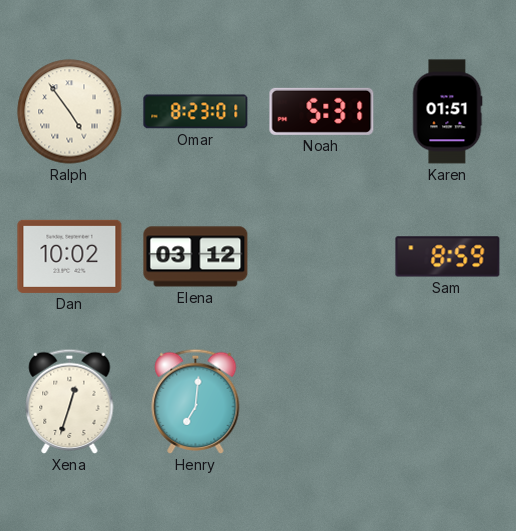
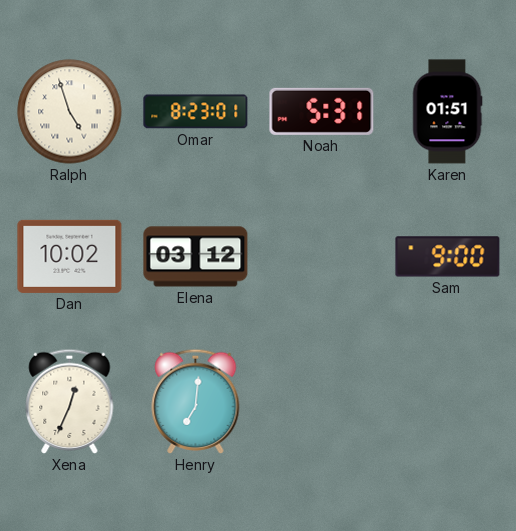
Ralph: 4:54 -> 4:57
Sam: 8:59 -> 9:00
Xena: 12:33 -> 12:34
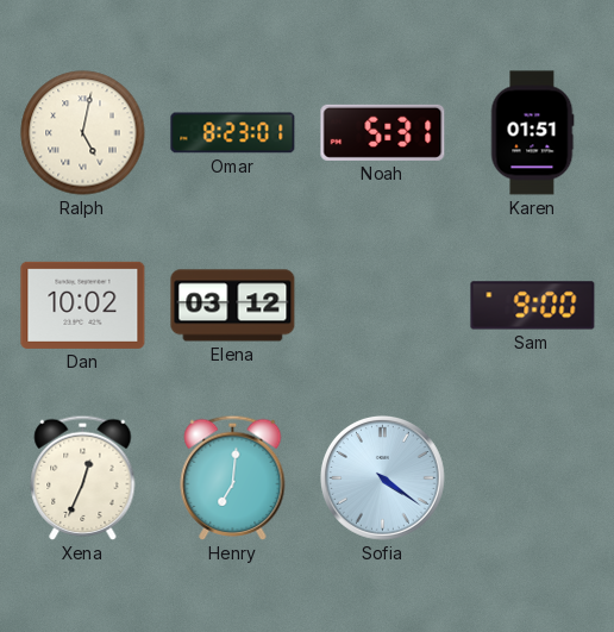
Ralph: 4:57 -> 5:02
Sofia: none -> 4:21
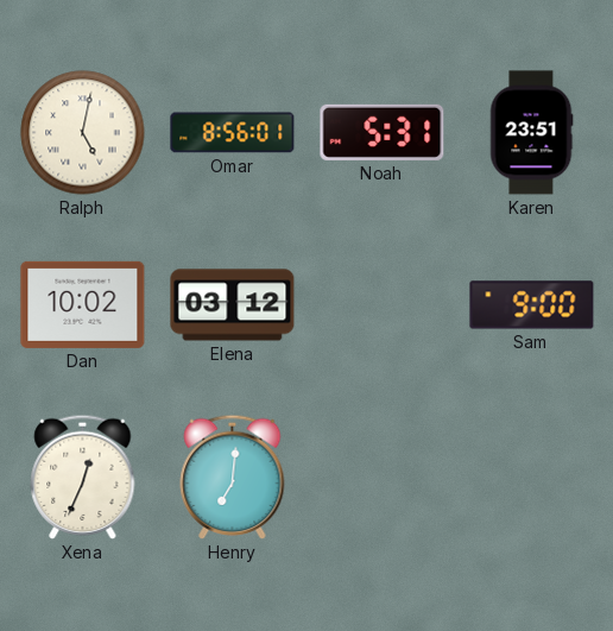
Omar: 8:23 -> 8:56
Karen: 01:51 -> 23:51
Sofia: 4:21 -> none
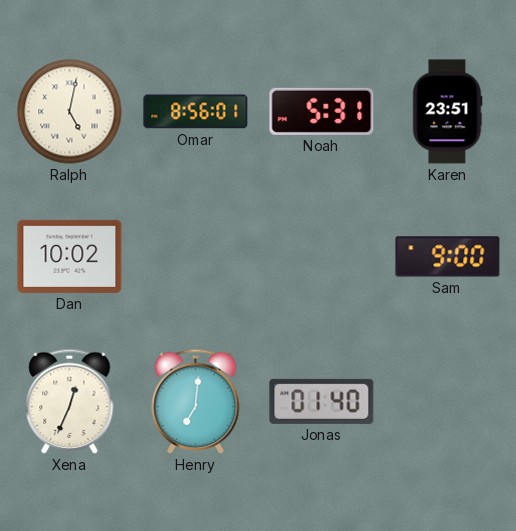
Elena: 03:12 -> none
Jonas: none -> 01:40
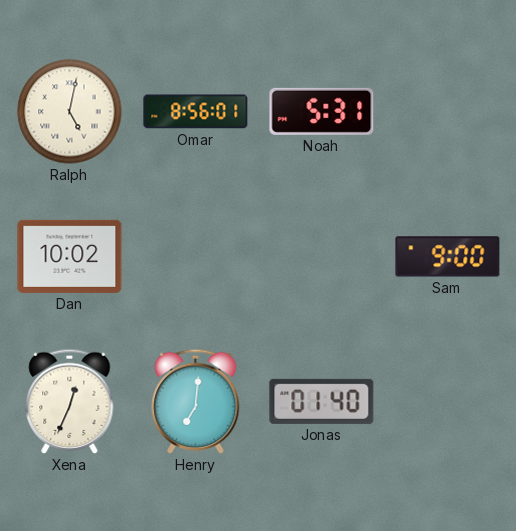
Karen: 23:51 -> none
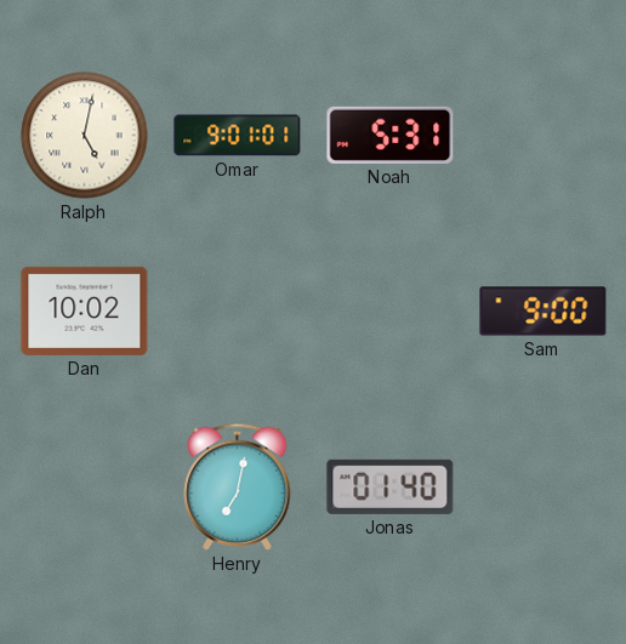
Omar: 8:56 -> 9:01
Xena: 12:34 -> none
Henry: 7:01 -> 7:02
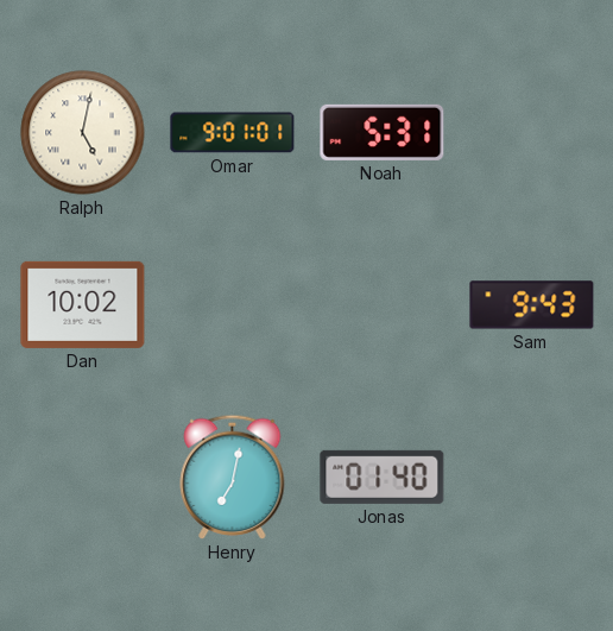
Sam: 9:00 -> 9:43
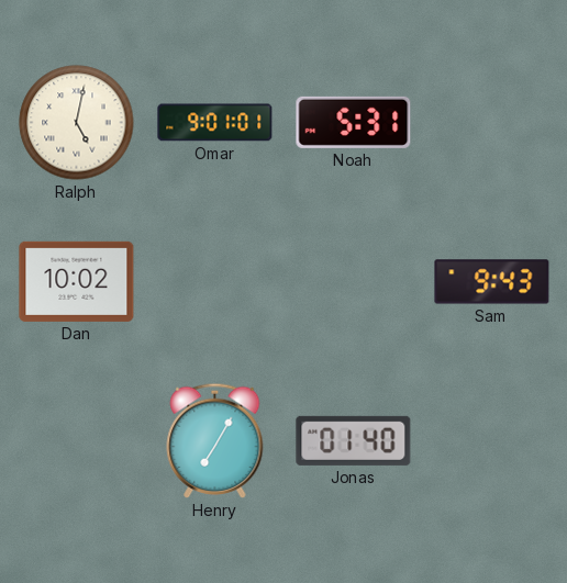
Henry: 7:02 -> 7:05
